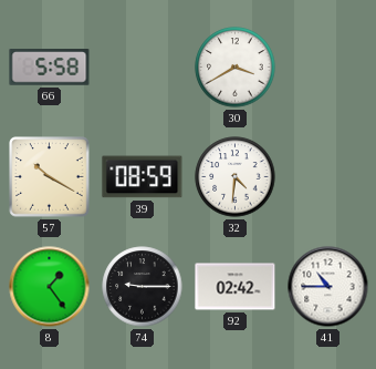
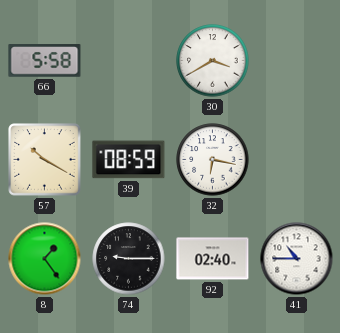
32: 4:31 -> 6:17
92: 02:42 -> 02:40
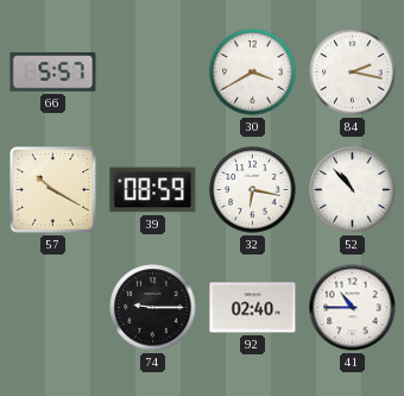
66: 5:58 -> 5:57
84: none -> 2:17
52: none -> 10:53
8: 1:24 -> none
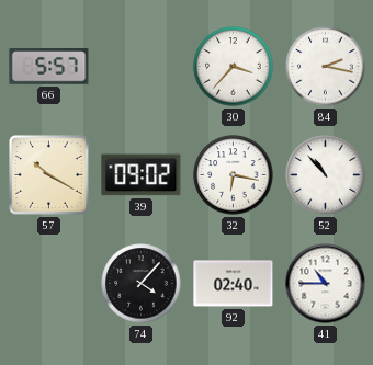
30: 3:40 -> 3:37
39: 08:59 -> 09:02
74: 9:15 -> 4:07
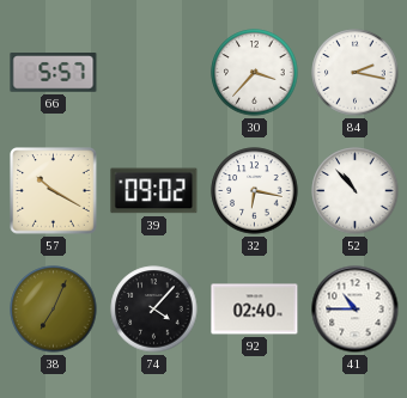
38: none -> 7:04
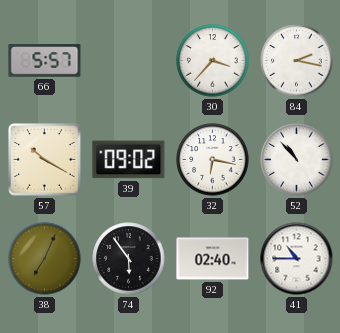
74: 4:07 -> 5:54
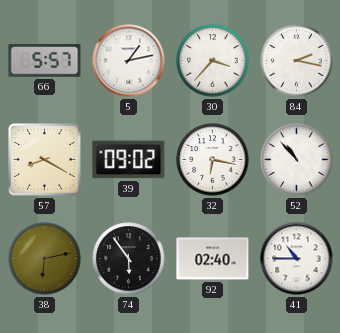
5: none -> 1:13
57: 10:20 -> 8:20
38: 7:04 -> 6:13
